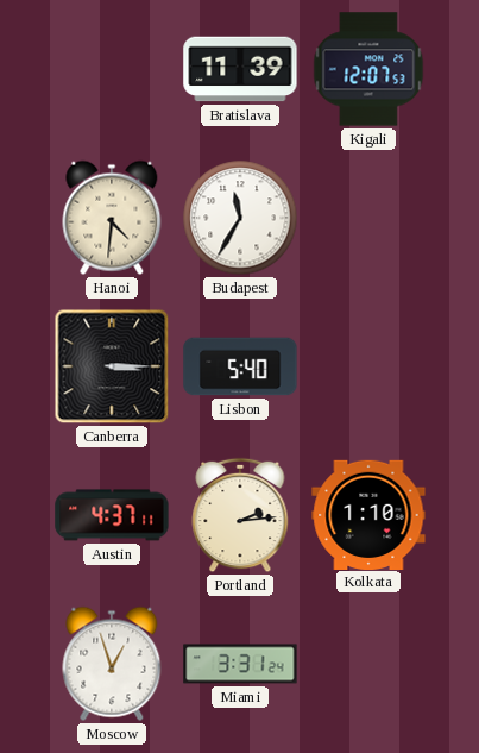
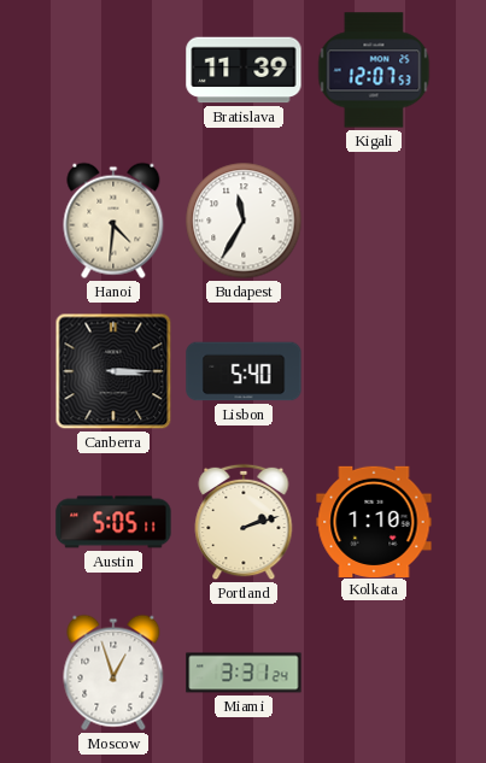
Austin: 4:37 -> 5:05
Portland: 2:14 -> 2:12
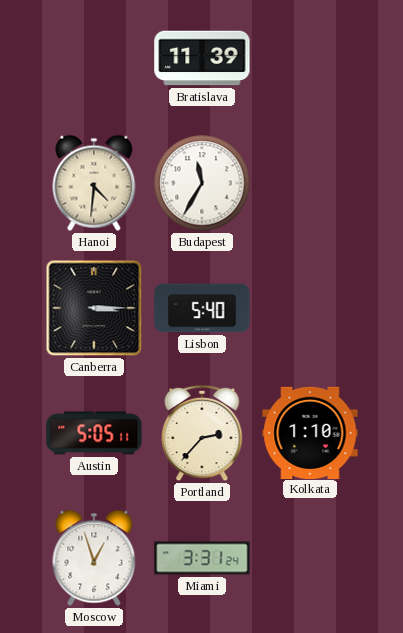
Kigali: 12:07 -> none
Portland: 2:12 -> 2:37
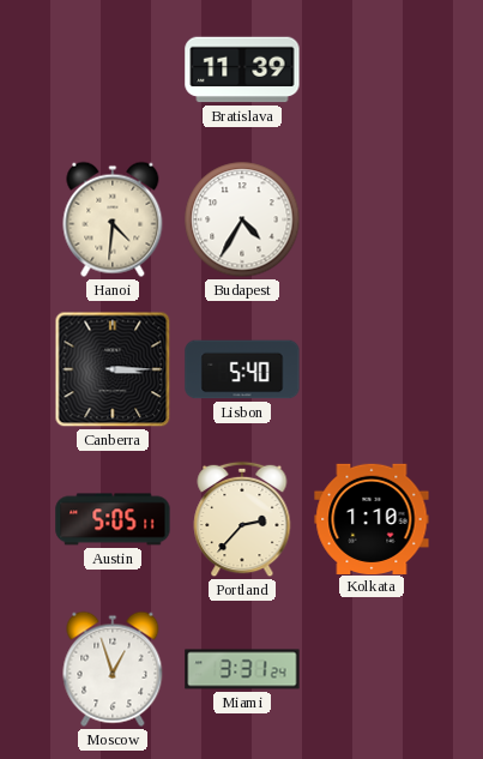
Budapest: 11:35 -> 4:35
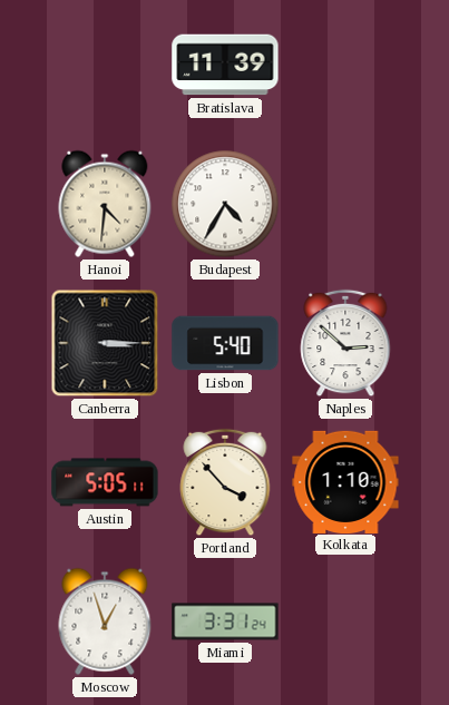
Naples: none -> 2:52
Portland: 2:37 -> 3:53
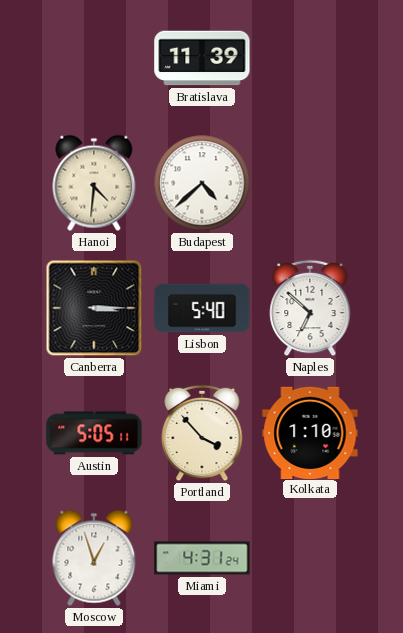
Budapest: 4:35 -> 4:38
Naples: 2:52 -> 6:52
Miami: 3:31 -> 4:31
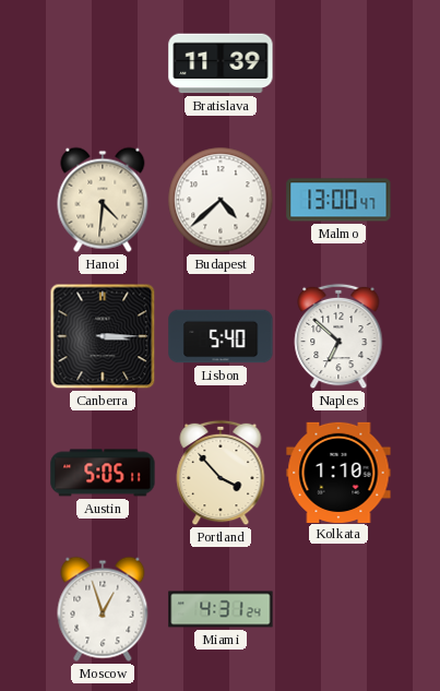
Malmo: none -> 13:00
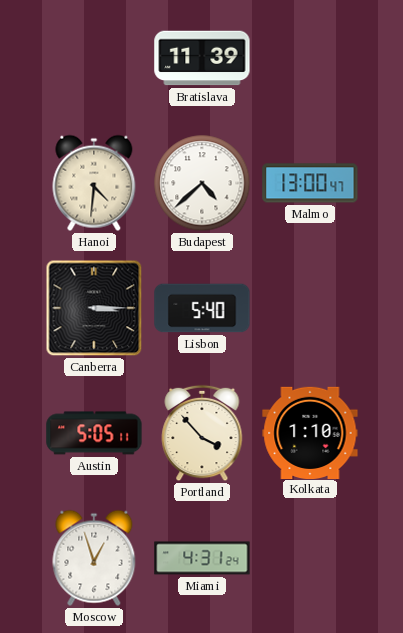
Naples: 6:52 -> none
